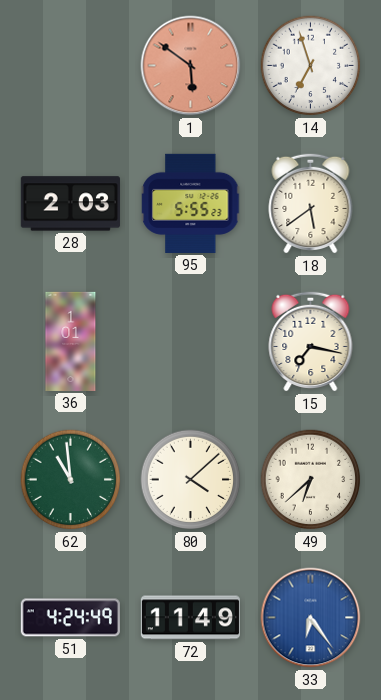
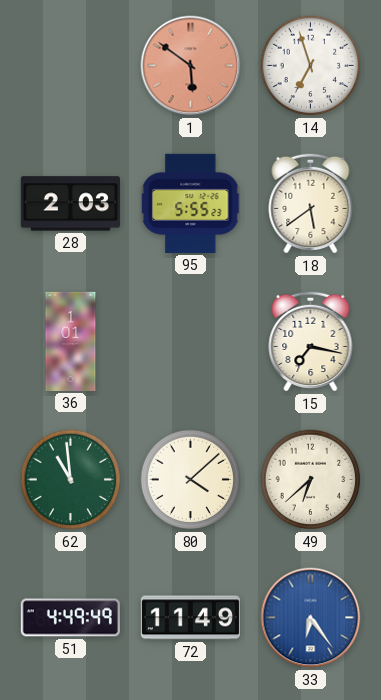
51: 4:24 -> 4:49
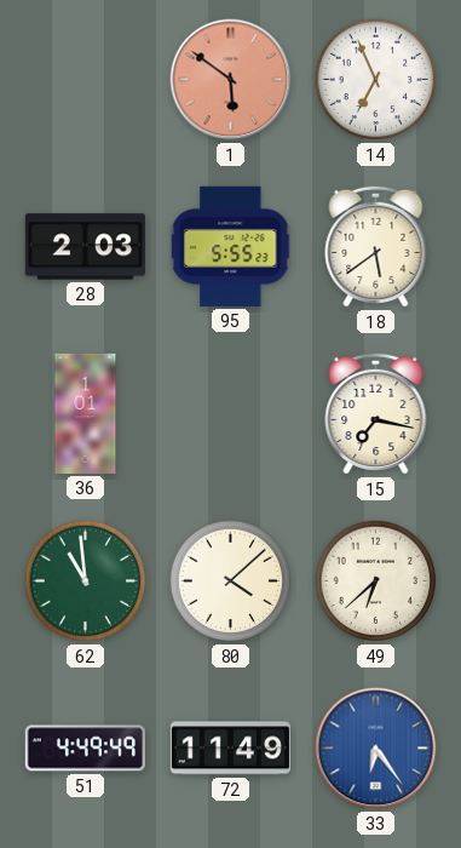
14: 6:57 -> 6:56
